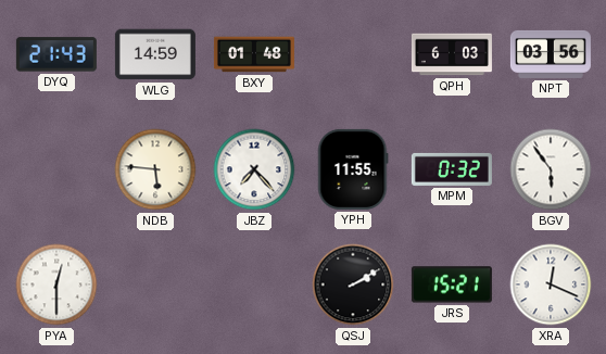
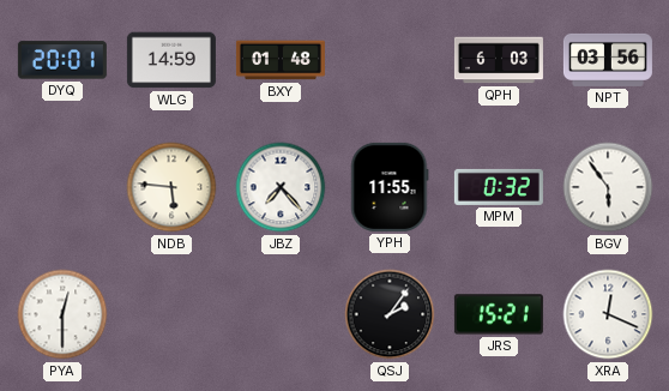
DYQ: 21:43 -> 20:01
QSJ: 2:10 -> 2:06
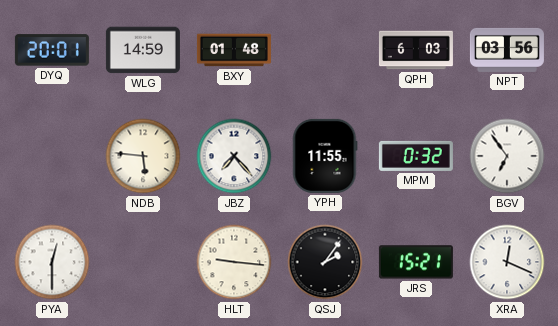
BGV: 5:54 -> 6:54
HLT: none -> 9:16
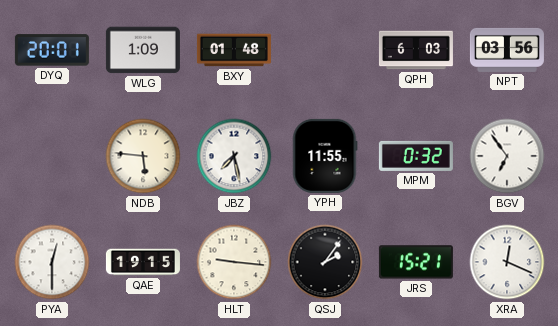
WLG: 14:59 -> 1:09
JBZ: 7:23 -> 7:28
QAE: none -> 19:15
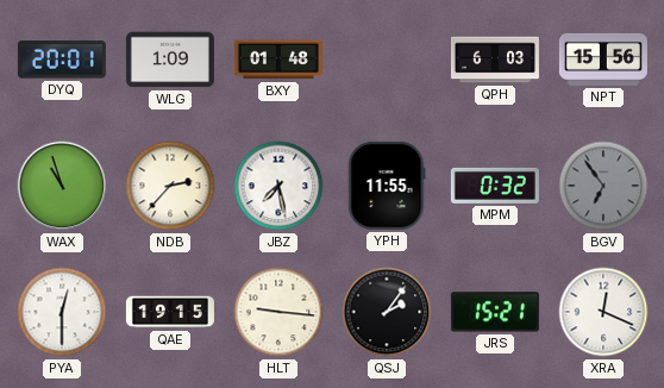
NPT: 03:56 -> 15:56
WAX: none -> 10:57
NDB: 5:46 -> 2:37
BGV dial: white -> grey
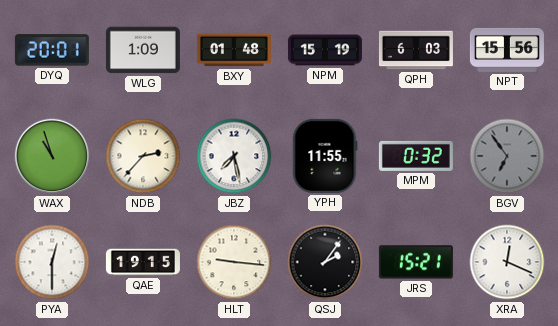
NPM: none -> 15:19
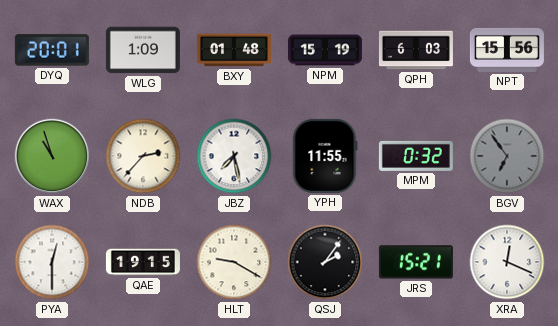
HLT: 9:16 -> 9:20
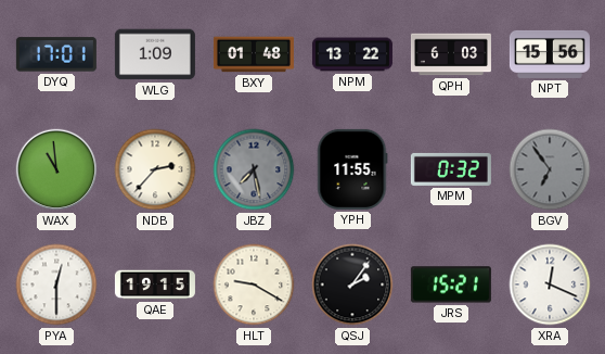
DYQ: 20:01 -> 17:01
NPM: 15:19 -> 13:22
WAX: 10:57 -> 10:59
JBZ dial: white -> grey
